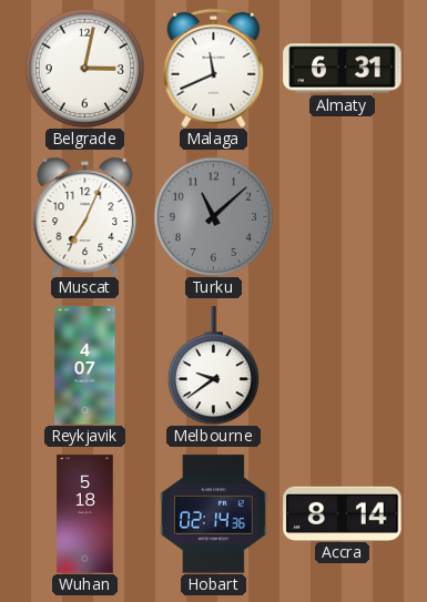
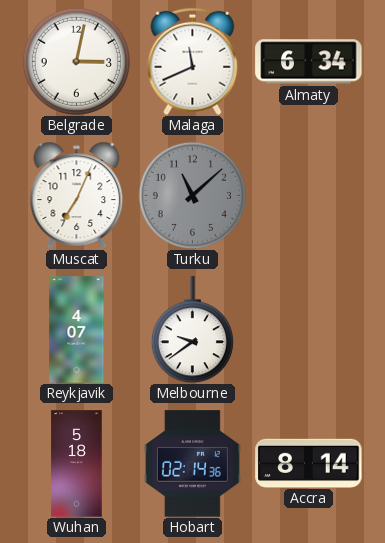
Almaty: 6:31 -> 6:34
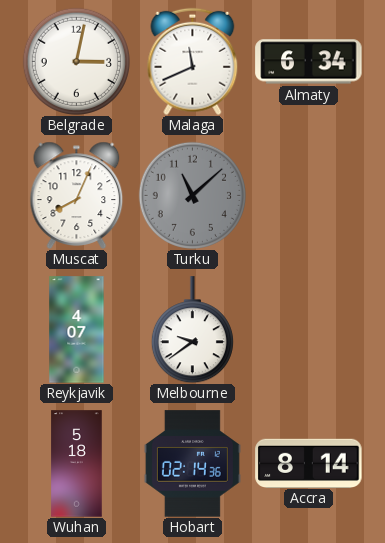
Muscat: 7:04 -> 8:04
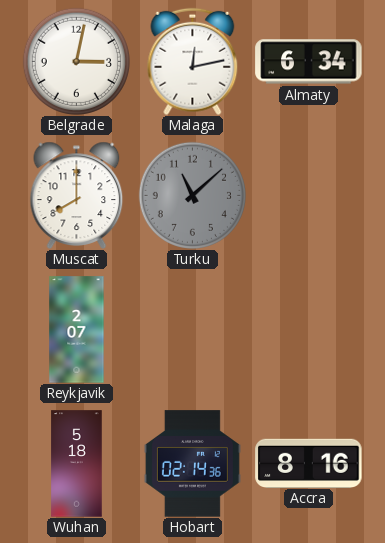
Malaga: 11:41 -> 12:13
Muscat: 8:04 -> 8:00
Reykjavik: 4:07 -> 2:07
Melbourne: 9:39 -> none
Accra: 8:14 -> 8:16
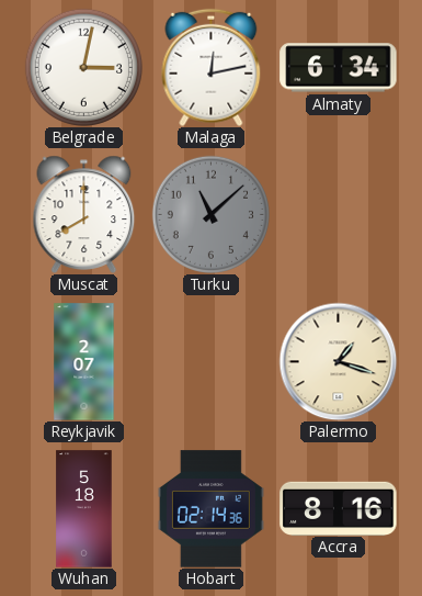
Palermo: none -> 1:18
